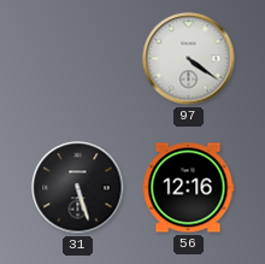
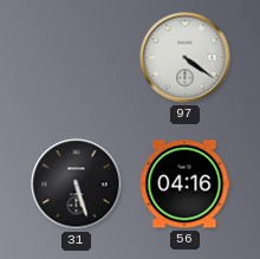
56: 12:16 -> 04:16
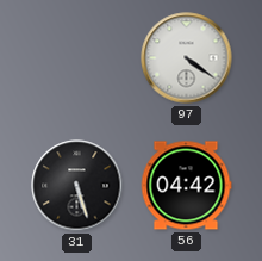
56: 04:16 -> 04:42
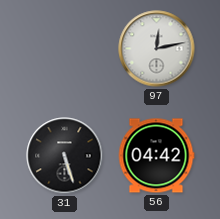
97: 4:21 -> 12:13
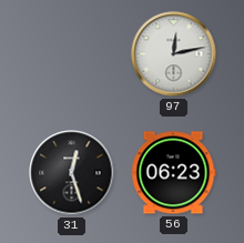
31: 5:27 -> 12:27
56: 04:42 -> 06:23
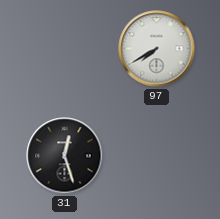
97: 12:13 -> 7:40
56: 06:23 -> none
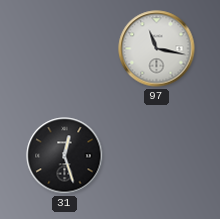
97: 7:40 -> 11:17
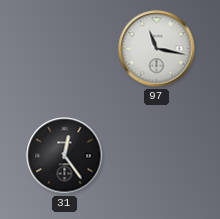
31: 12:27 -> 12:24
